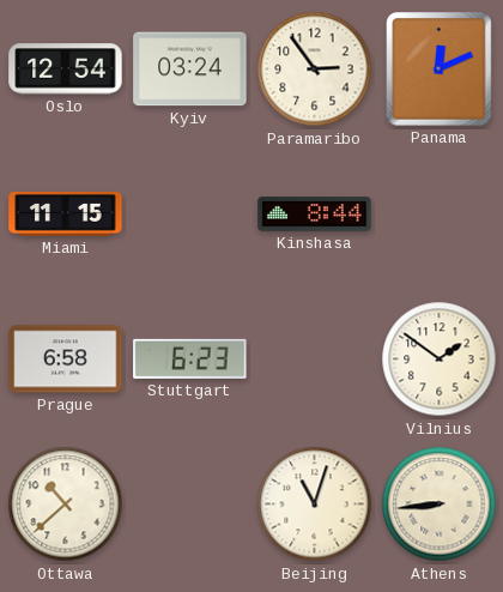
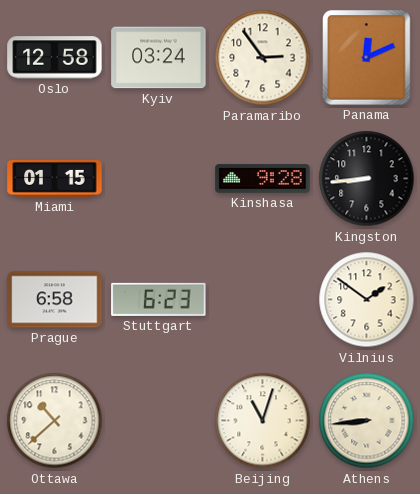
Oslo: 12:54 -> 12:58
Miami: 11:15 -> 01:15
Kinshasa: 8:44 -> 9:28
Kingston: none -> 8:44
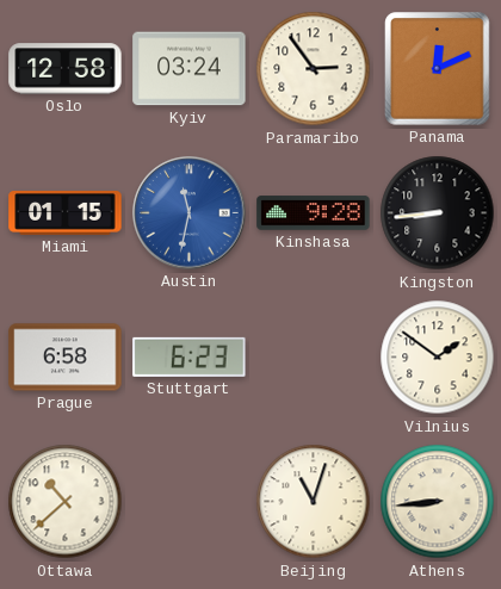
Austin: none -> 11:32
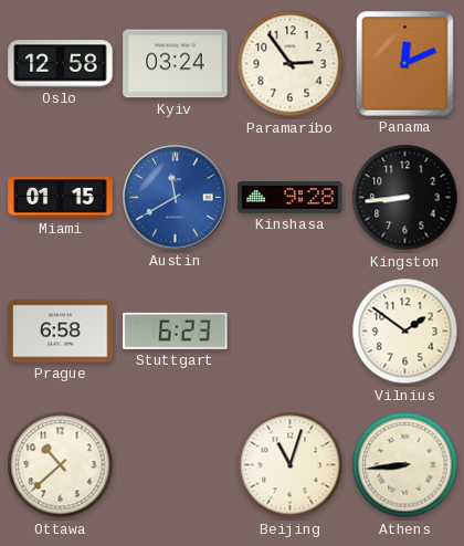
Austin: 11:32 -> 11:40
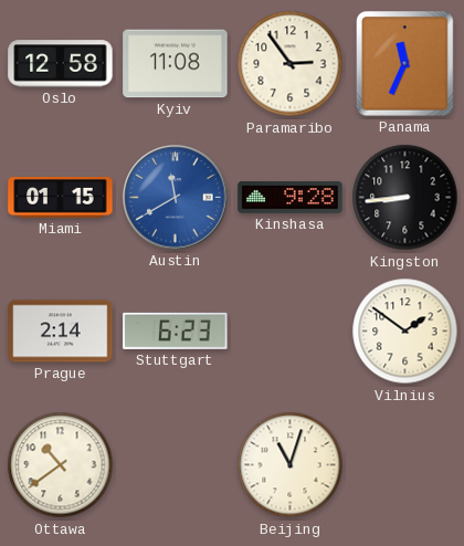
Kyiv: 03:24 -> 11:08
Panama: 12:11 -> 11:34
Prague: 6:58 -> 2:14
Ottawa: 10:38 -> 10:39
Athens: 8:44 -> none
